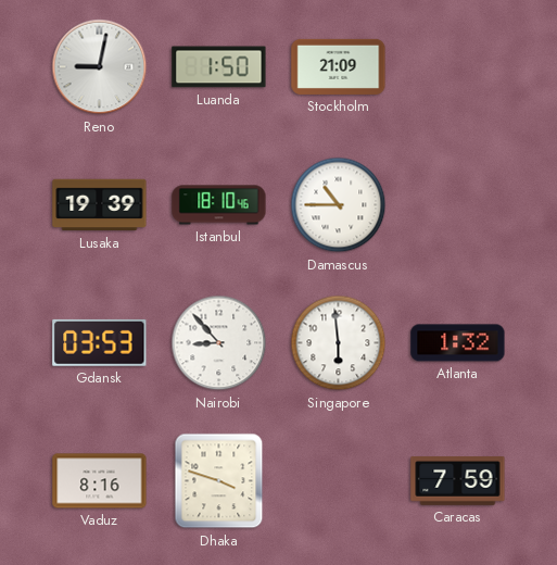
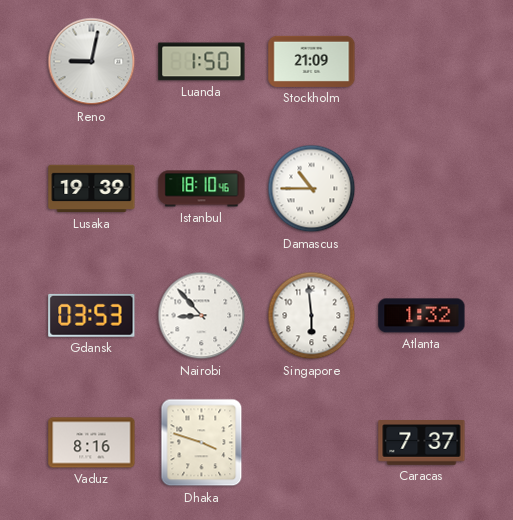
Caracas: 7:59 -> 7:37
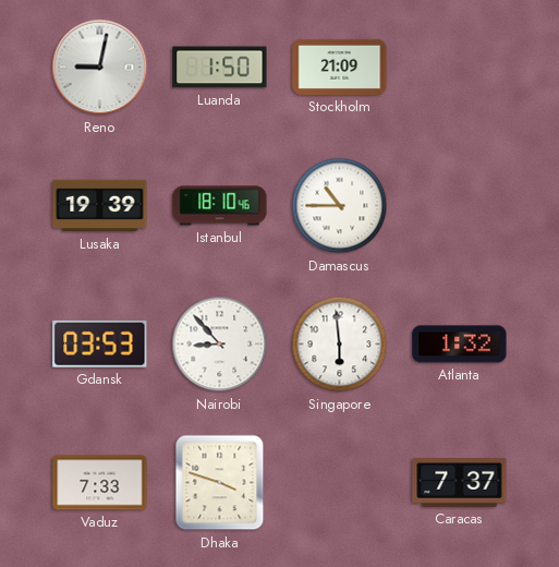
Vaduz: 8:16 -> 7:33
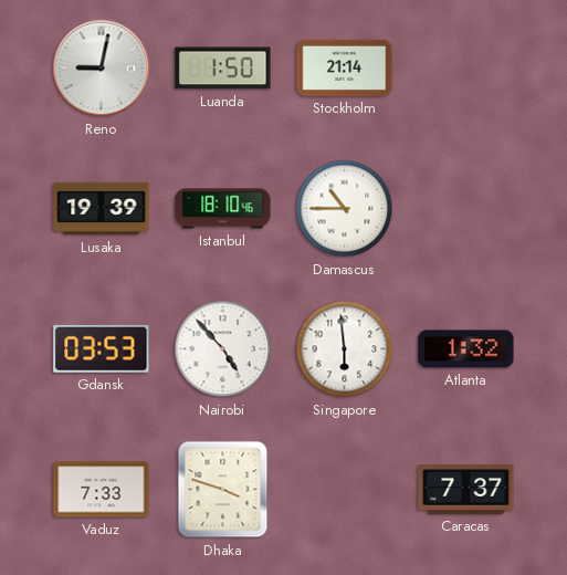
Stockholm: 21:09 -> 21:14
Nairobi: 8:53 -> 4:53
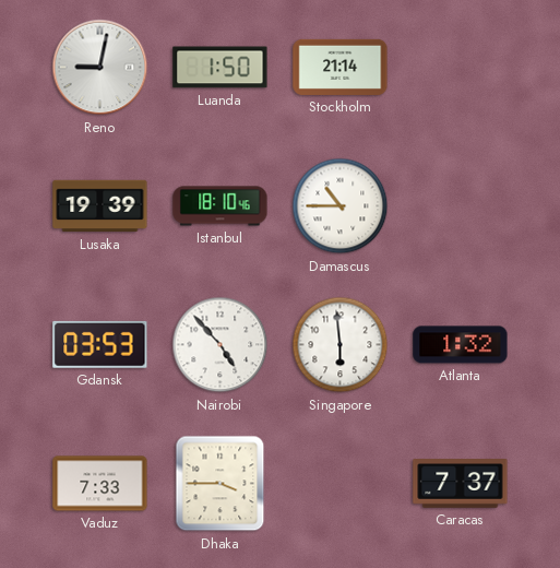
Dhaka: 3:48 -> 3:45
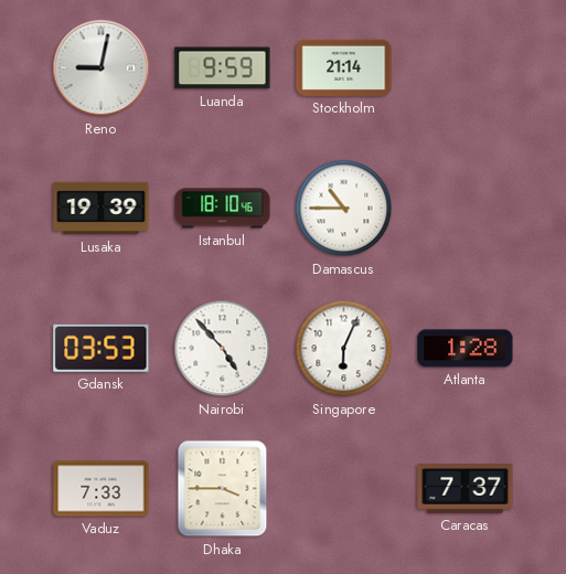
Luanda: 1:50 -> 9:59
Singapore: 5:59 -> 6:04
Atlanta: 1:32 -> 1:28
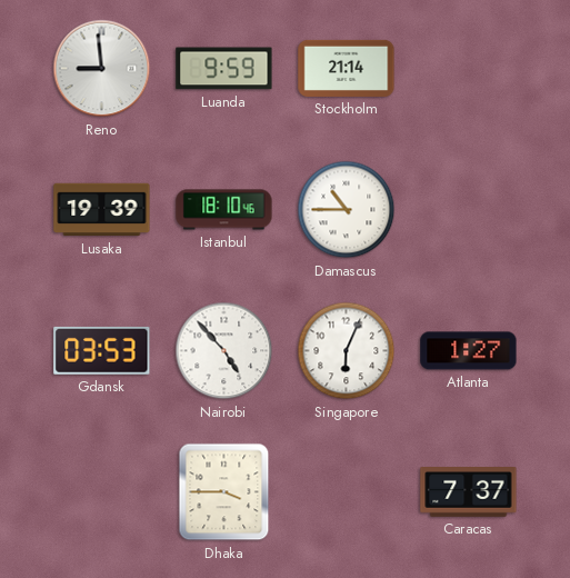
Reno: 9:02 -> 8:59
Atlanta: 1:28 -> 1:27
Vaduz: 7:33 -> none
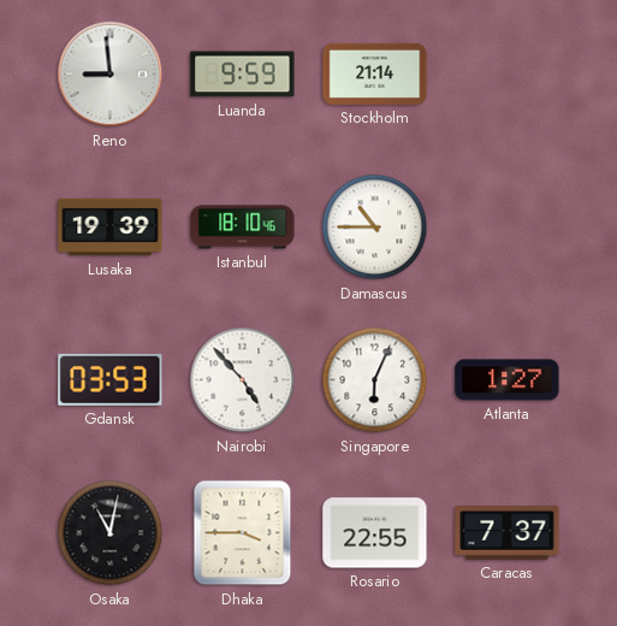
Osaka: none -> 11:02
Rosario: none -> 22:55
